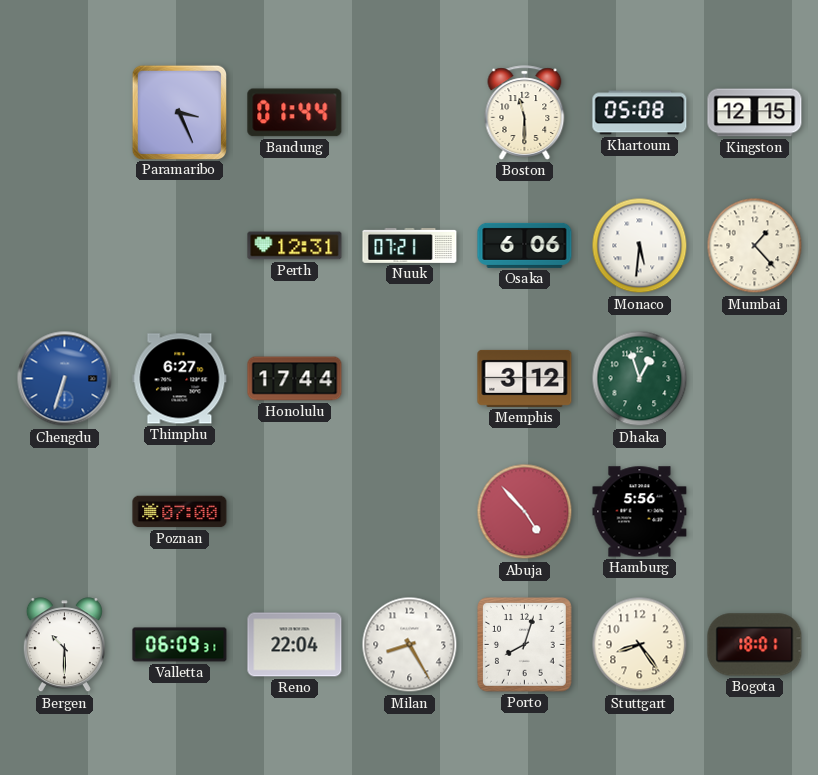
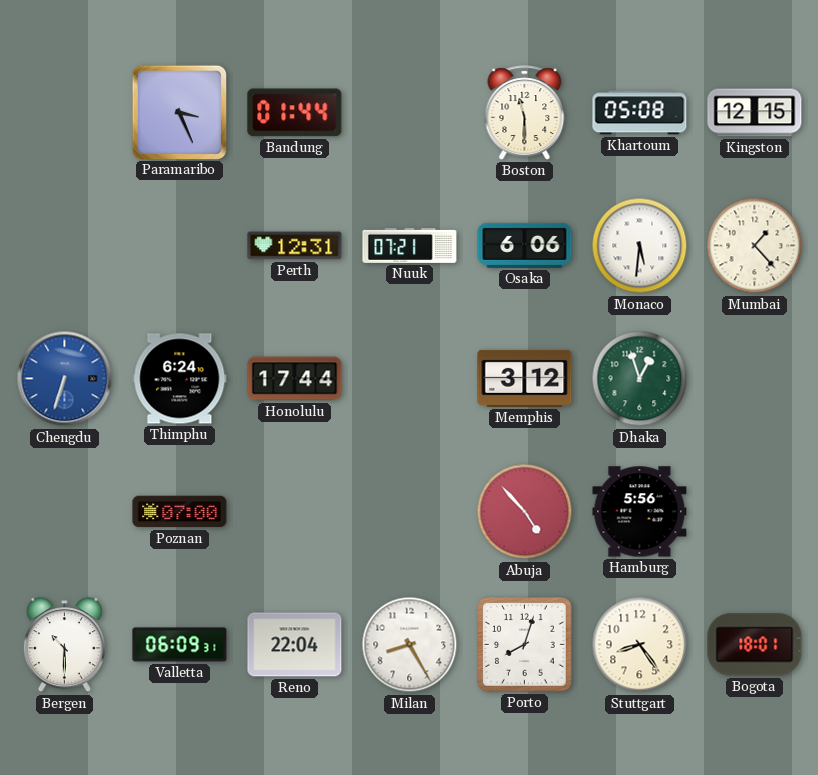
Thimphu: 6:27 -> 6:24
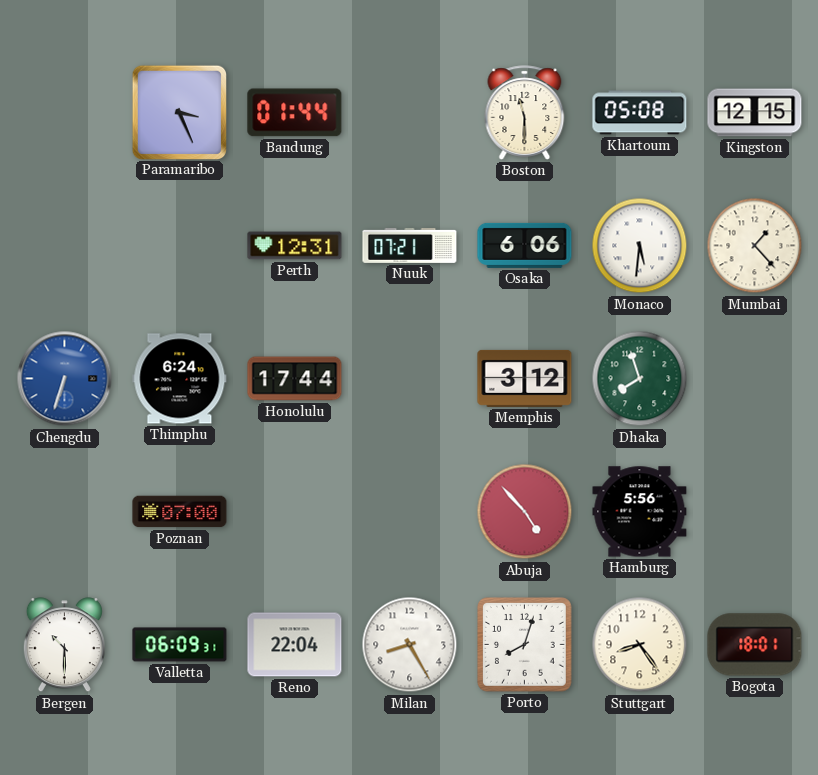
Dhaka: 12:57 -> 7:57
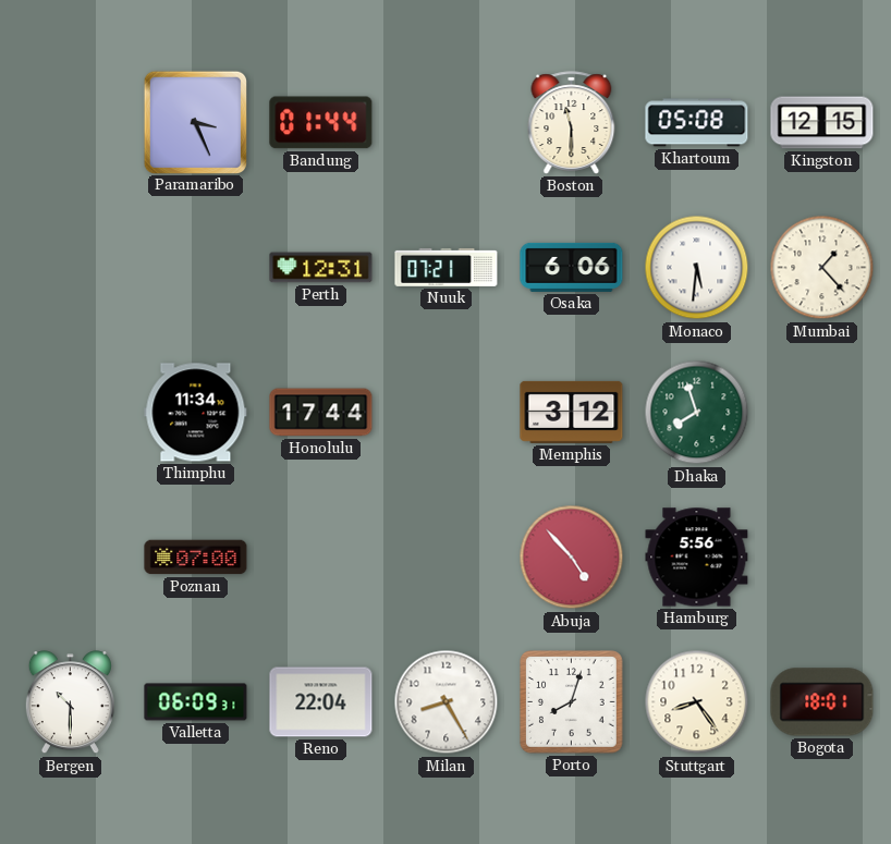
Chengdu: 6:33 -> none
Thimphu: 6:24 -> 11:34
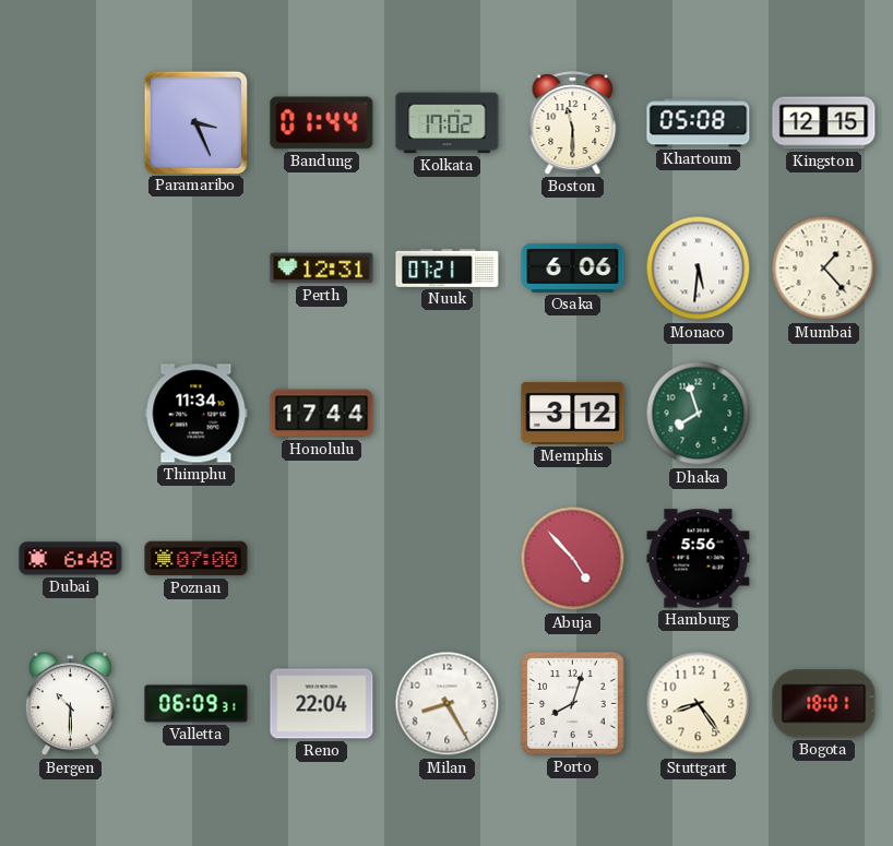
Kolkata: none -> 17:02
Dubai: none -> 6:48
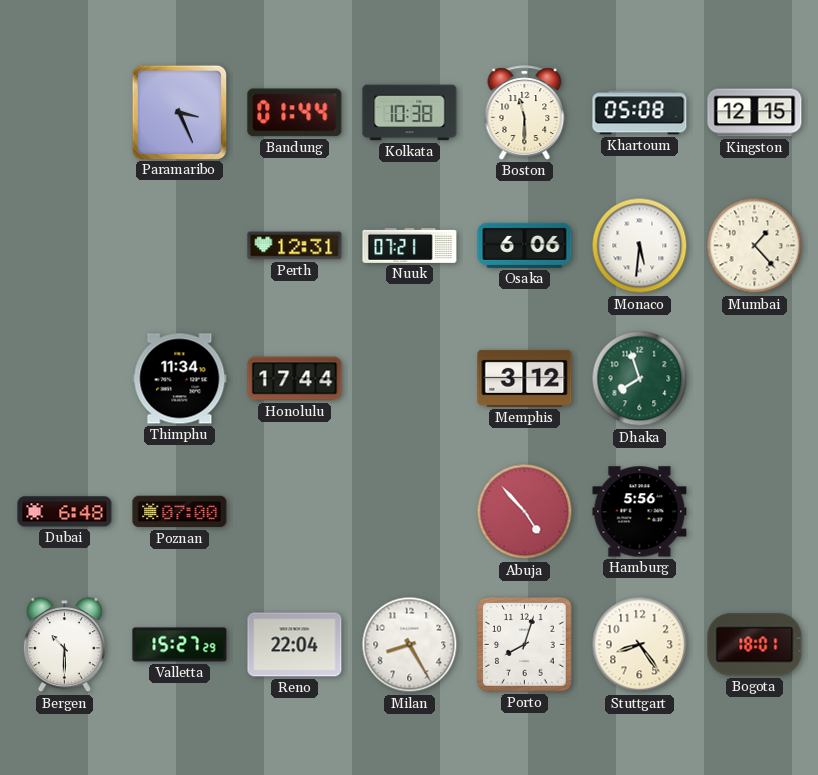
Kolkata: 17:02 -> 10:38
Valletta: 06:09 -> 15:27
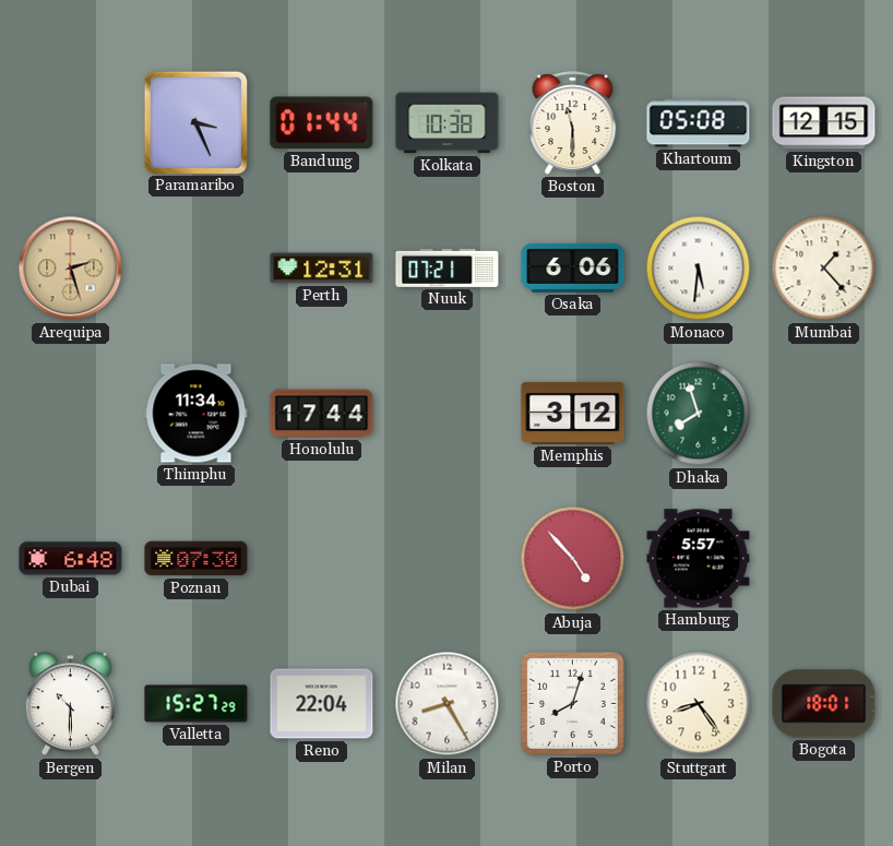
Arequipa: none -> 2:27
Poznan: 07:00 -> 07:30
Hamburg: 5:56 -> 5:57
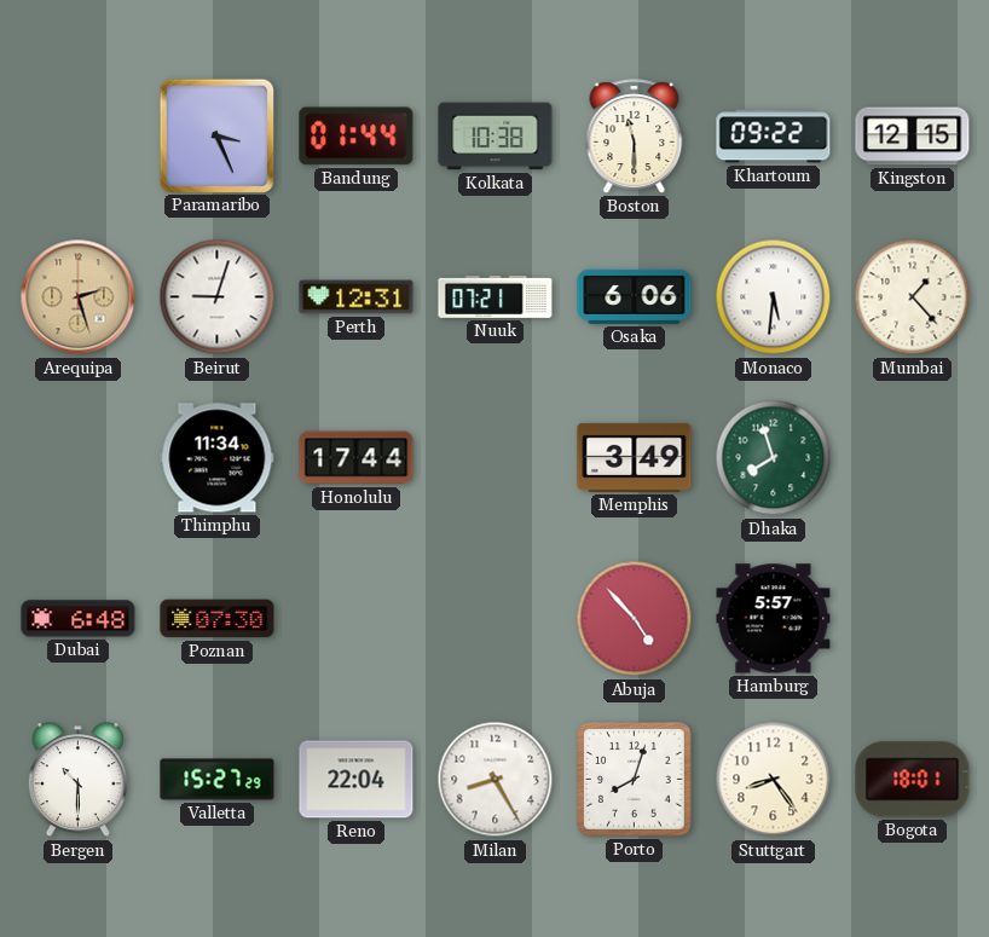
Khartoum: 05:08 -> 09:22
Beirut: none -> 9:03
Memphis: 3:12 -> 3:49
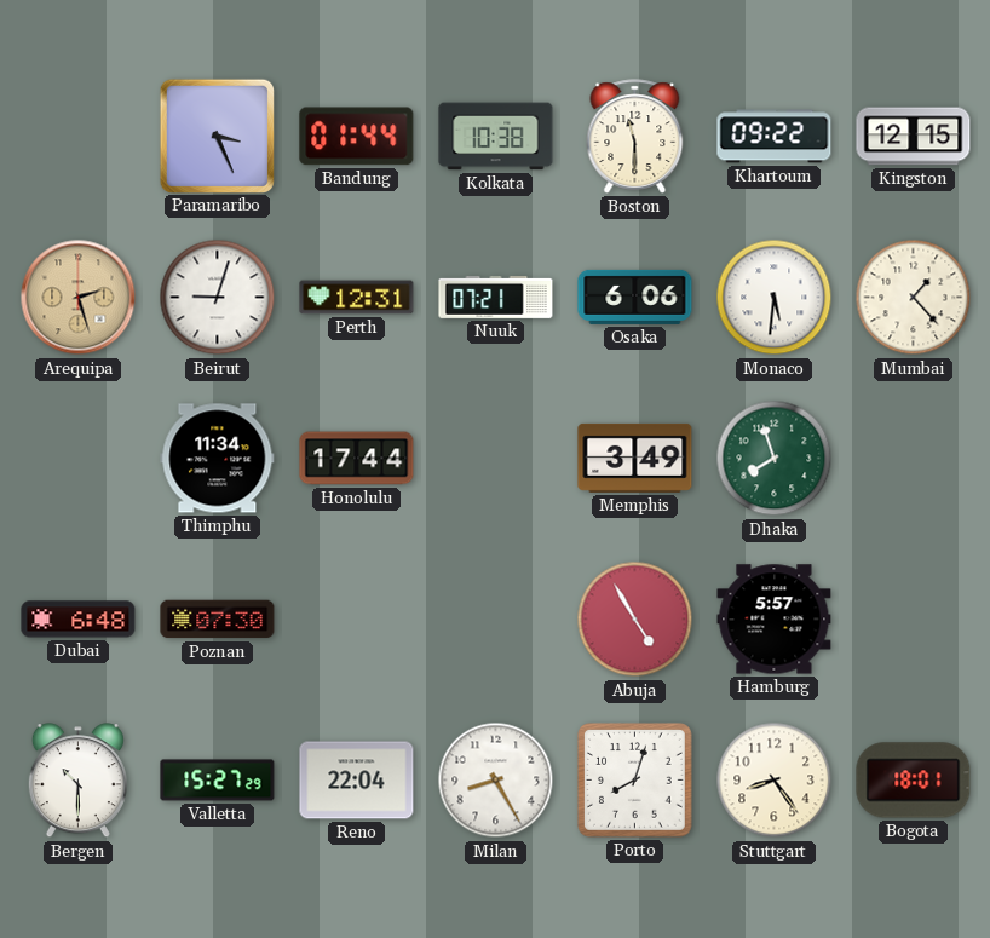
Abuja: 4:53 -> 4:55
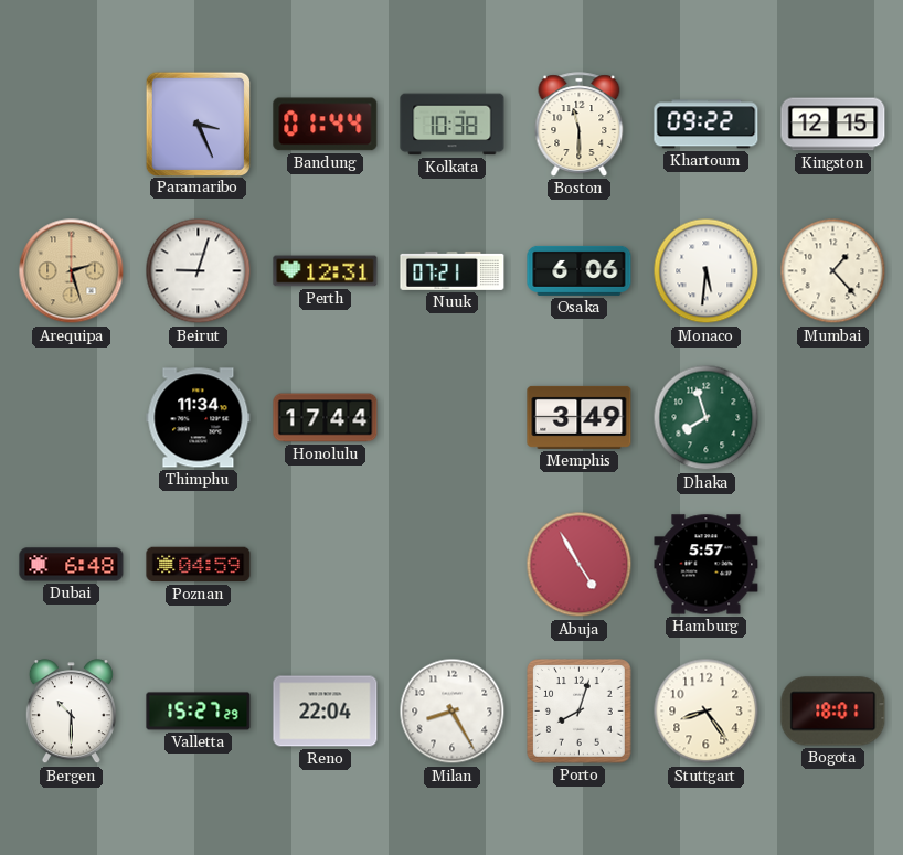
Poznan: 07:30 -> 04:59
